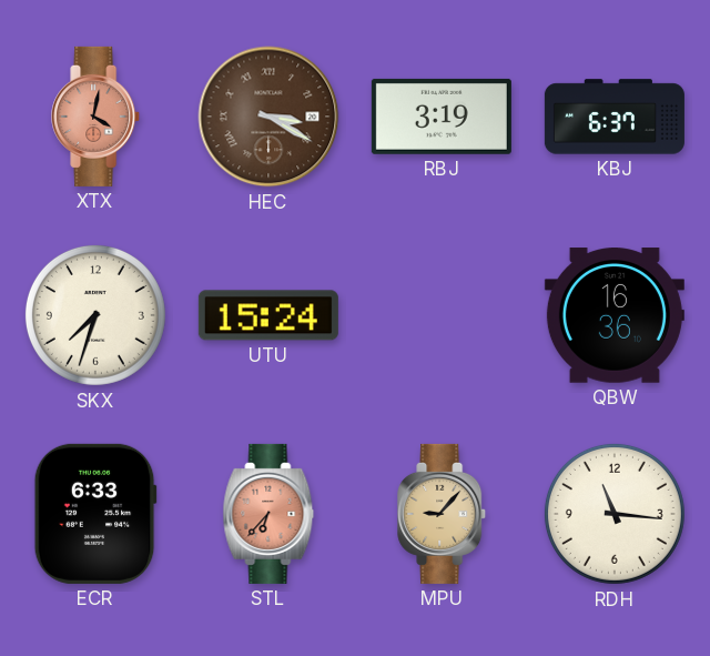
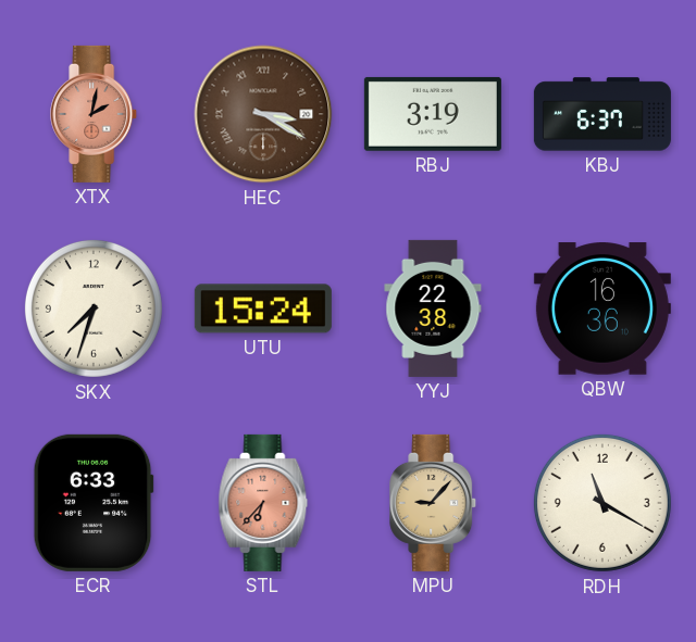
XTX: 4:02 -> 2:02
YYJ: none -> 22:38
RDH: 11:16 -> 11:20
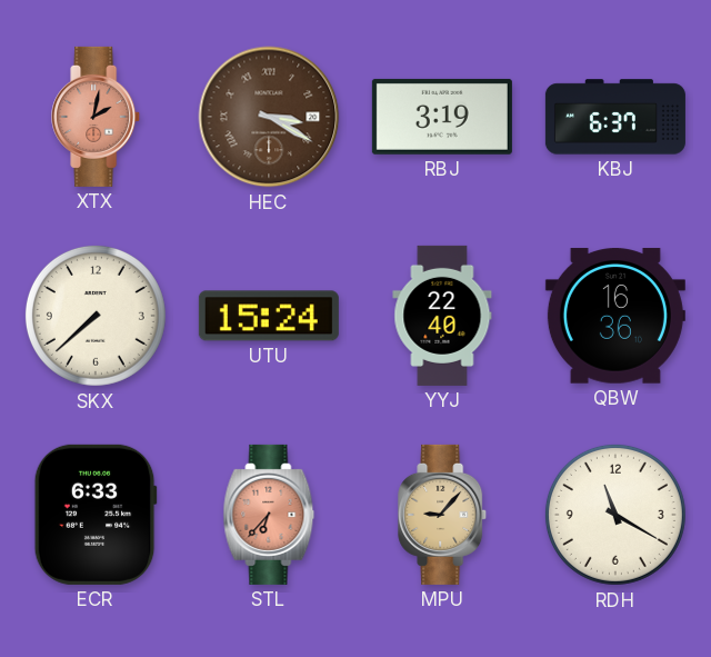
SKX: 7:33 -> 7:38
YYJ: 22:38 -> 22:40
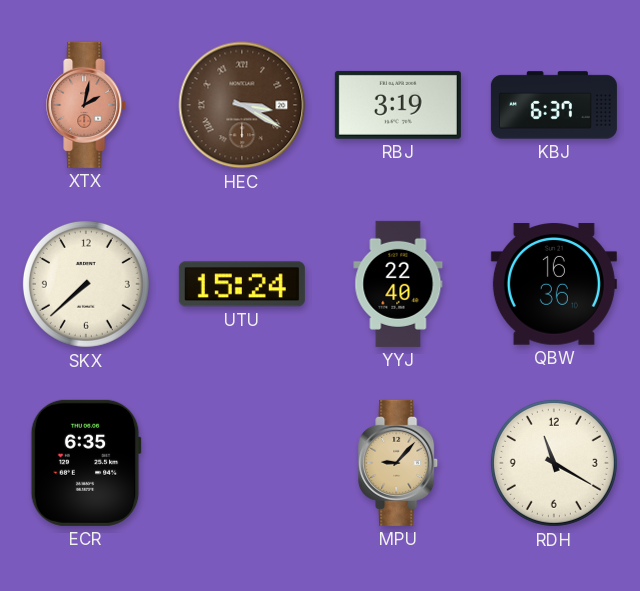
ECR: 6:33 -> 6:35
STL: 6:37 -> none
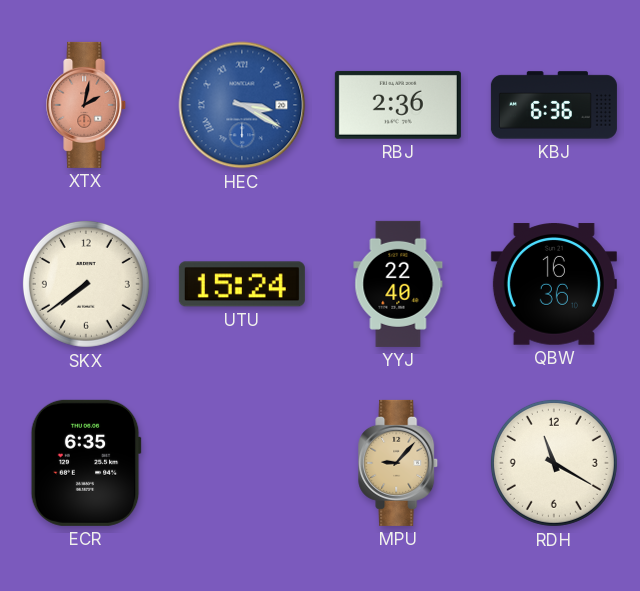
HEC dial: brown -> blue
RBJ: 3:19 -> 2:36
KBJ: 6:37 -> 6:36
SKX: 7:38 -> 7:39
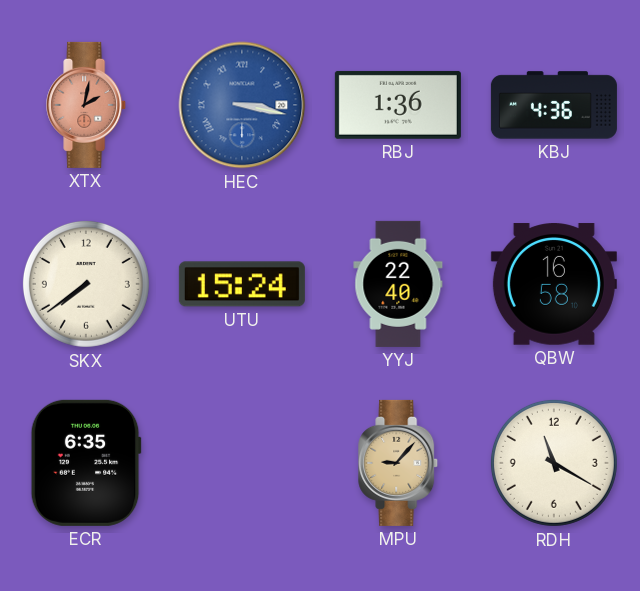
HEC: 3:20 -> 3:17
RBJ: 2:36 -> 1:36
KBJ: 6:36 -> 4:36
QBW: 16:36 -> 16:58
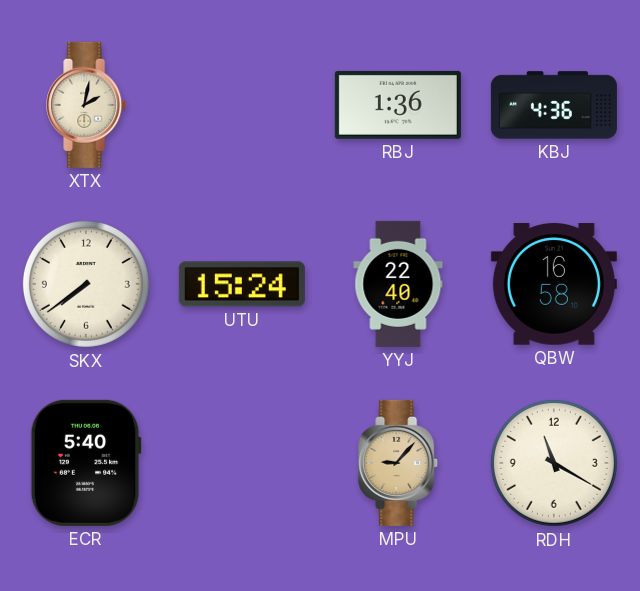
XTX dial: salmon -> cream
HEC: 3:17 -> none
ECR: 6:35 -> 5:40
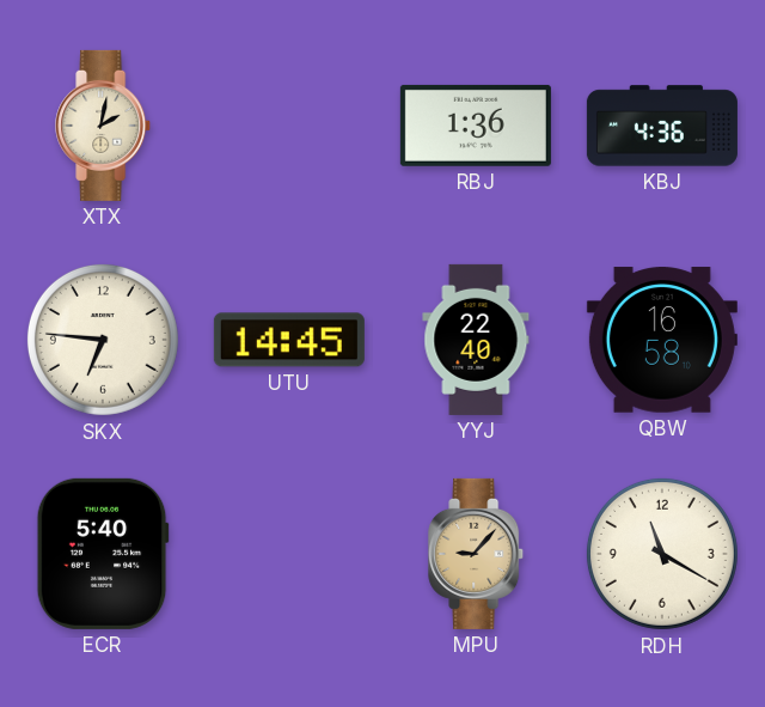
SKX: 7:39 -> 6:46
UTU: 15:24 -> 14:45
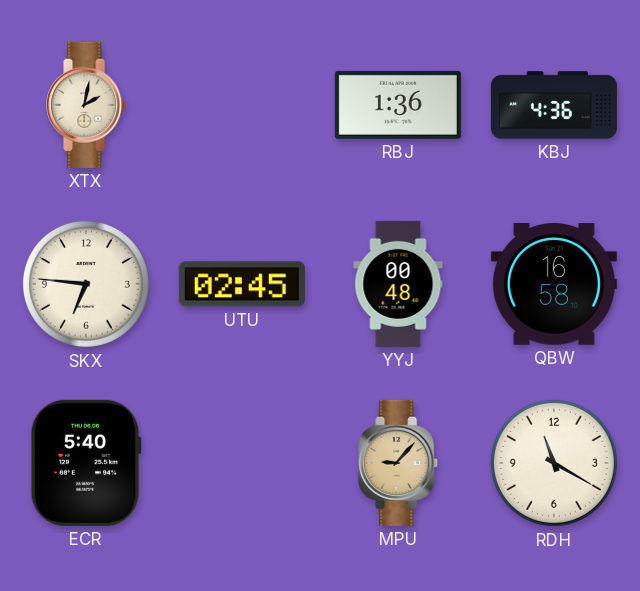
UTU: 14:45 -> 02:45
YYJ: 22:40 -> 00:48
